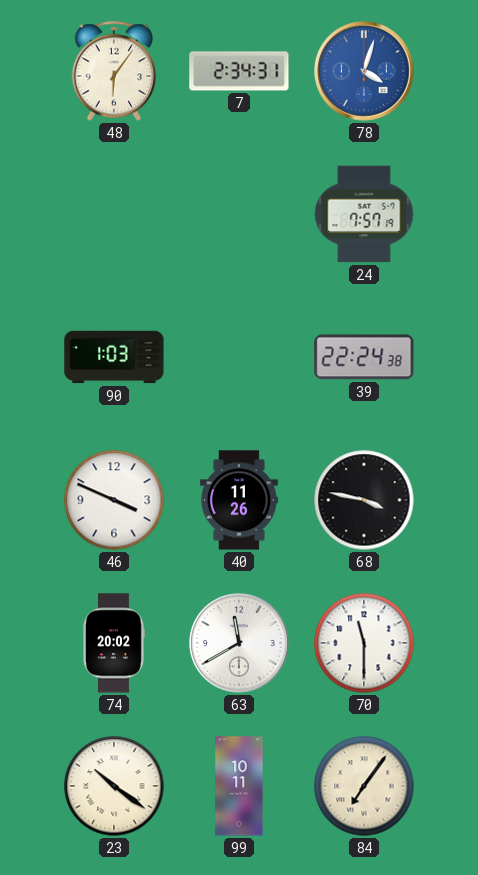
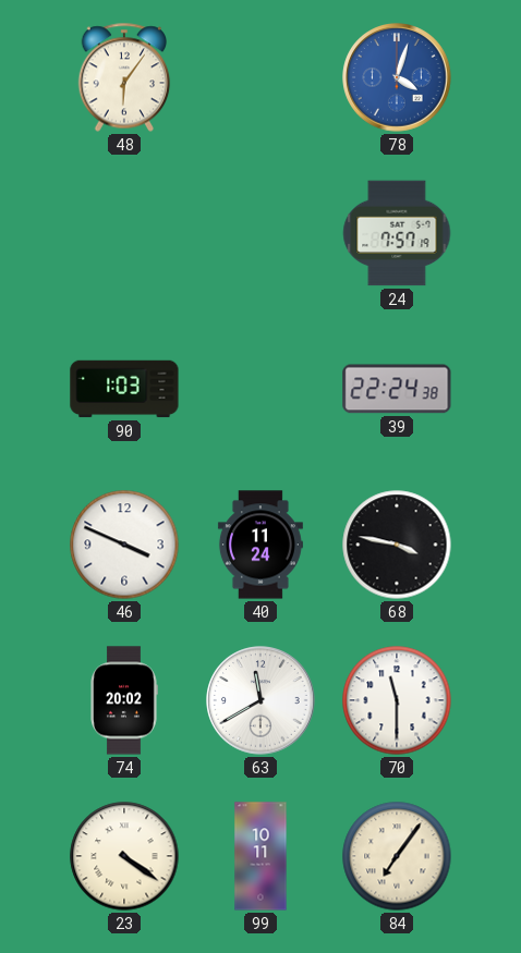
7: 2:34 -> none
40: 11:26 -> 11:24
23: 10:21 -> 4:21
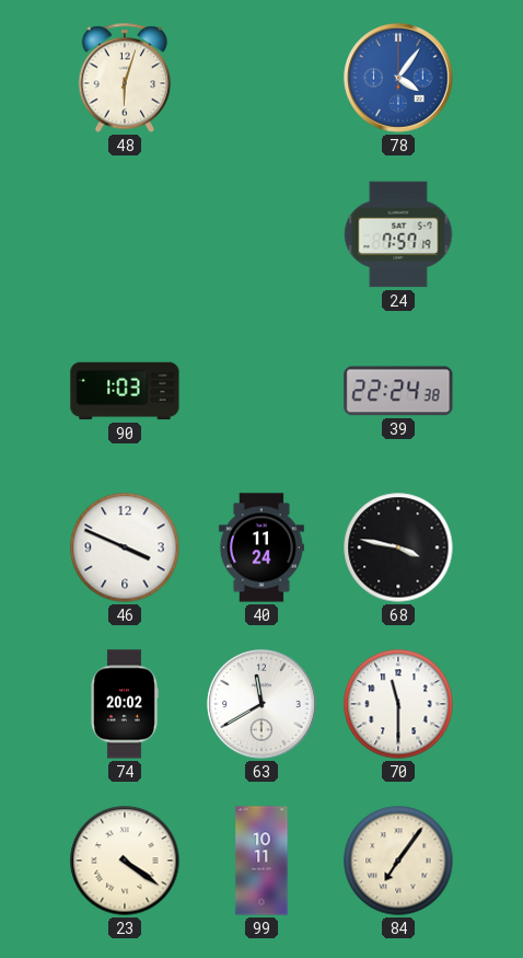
48: 6:06 -> 6:03
78: 4:03 -> 4:06
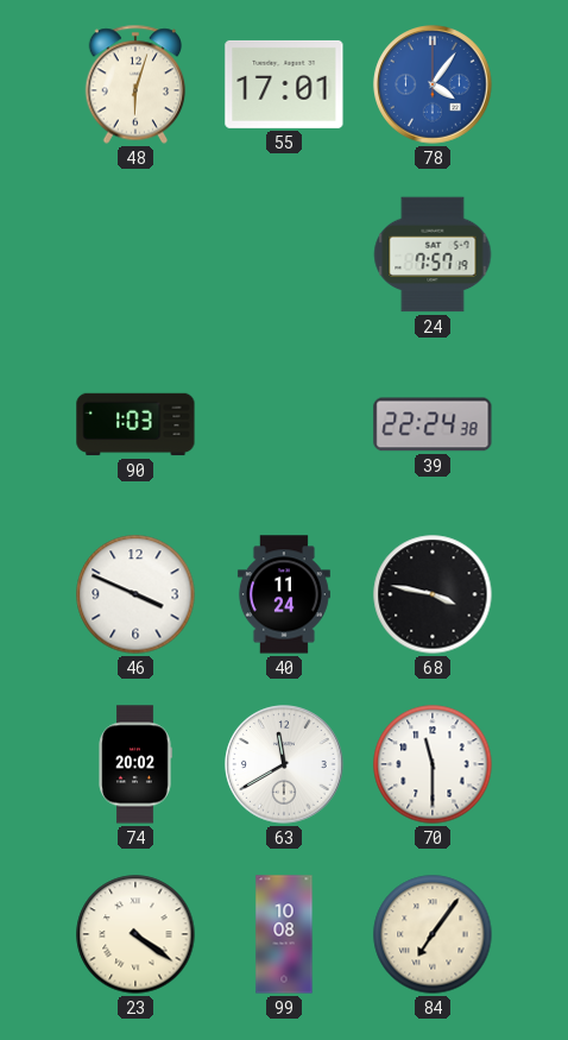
55: none -> 17:01
99: 10:11 -> 10:08
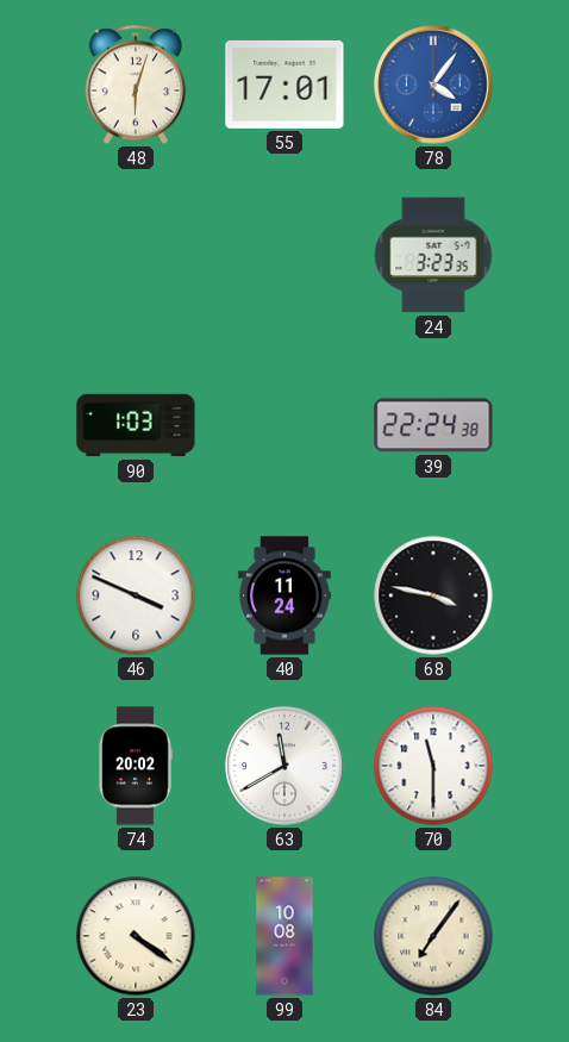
24: 7:57 -> 3:23
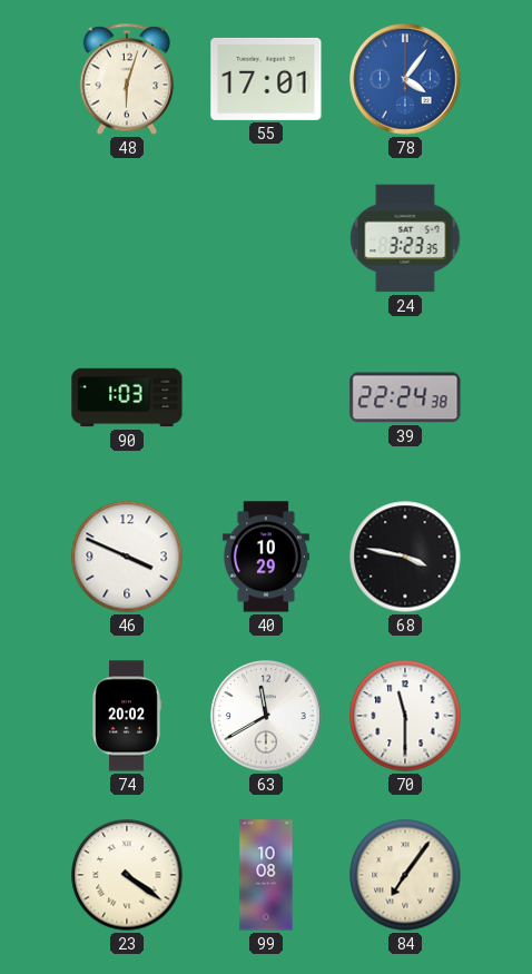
40: 11:24 -> 10:29
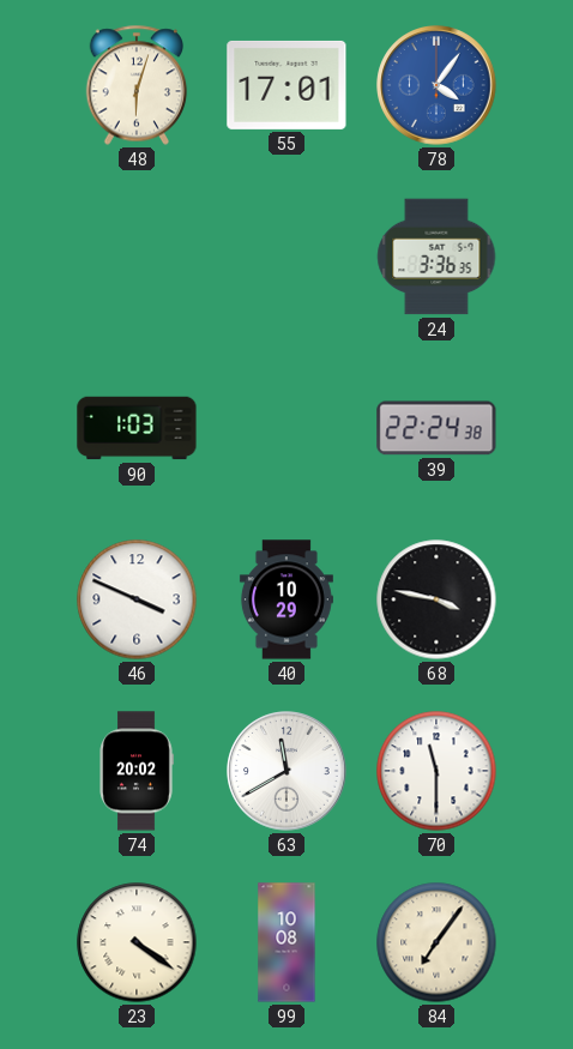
24: 3:23 -> 3:36
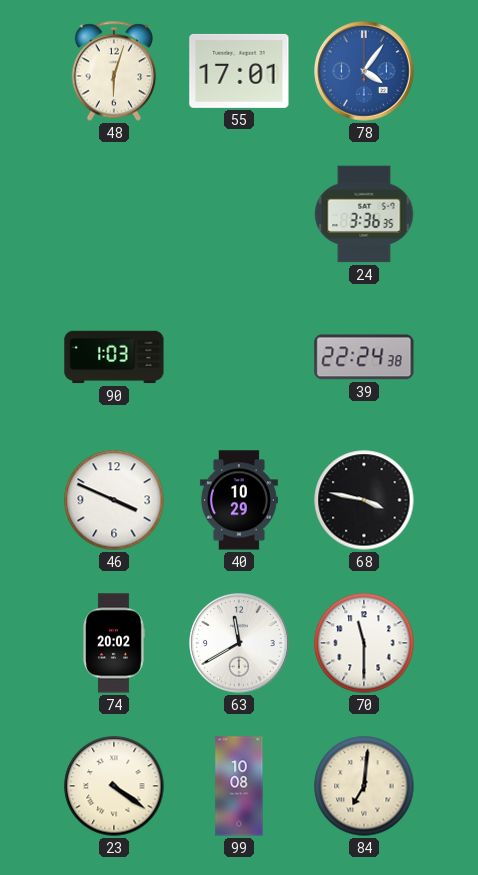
84: 7:06 -> 7:01
